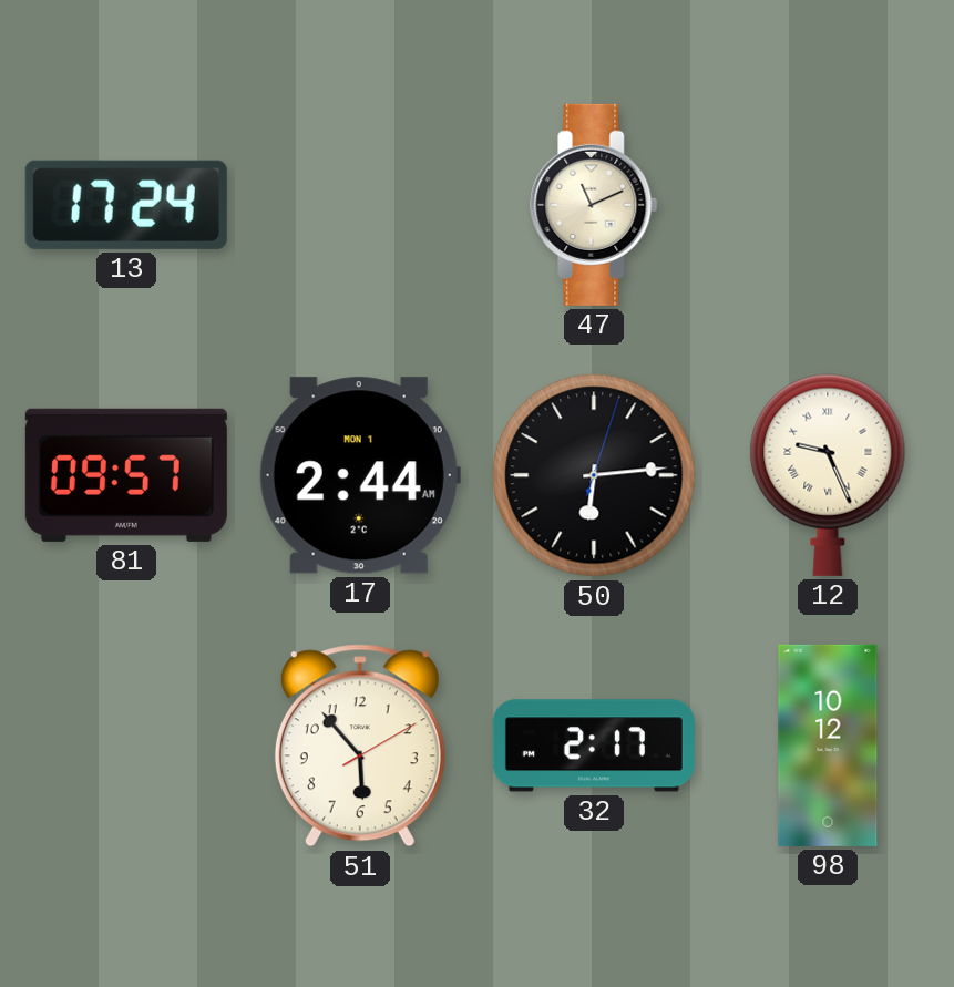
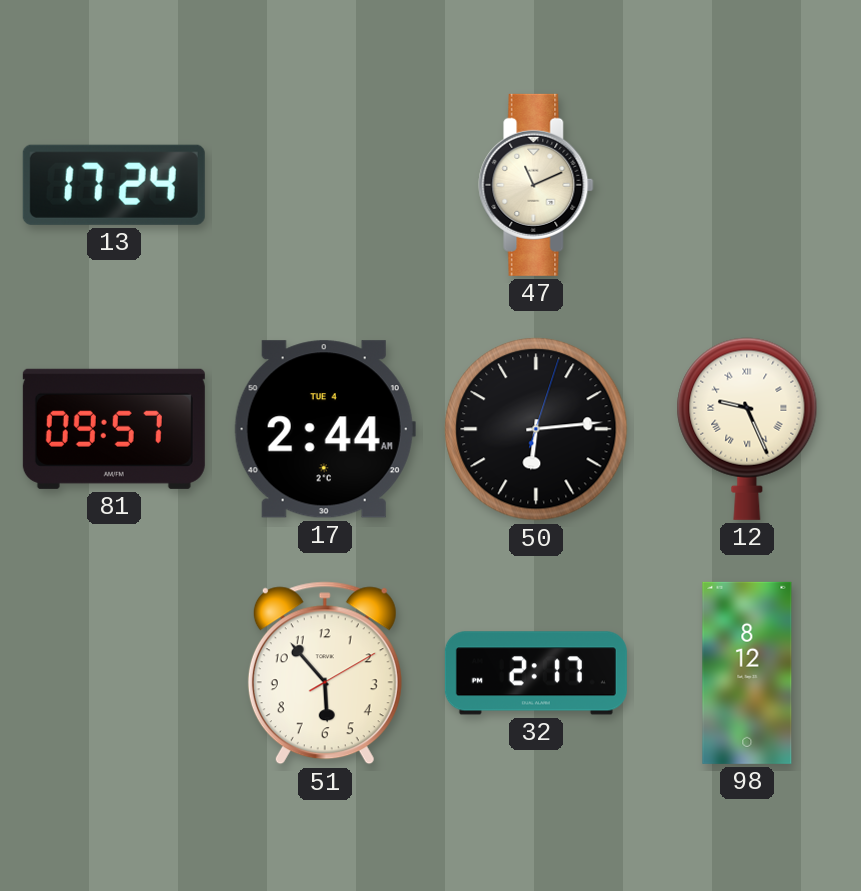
17 date: MON 1 -> TUE 4
98: 10:12 -> 8:12
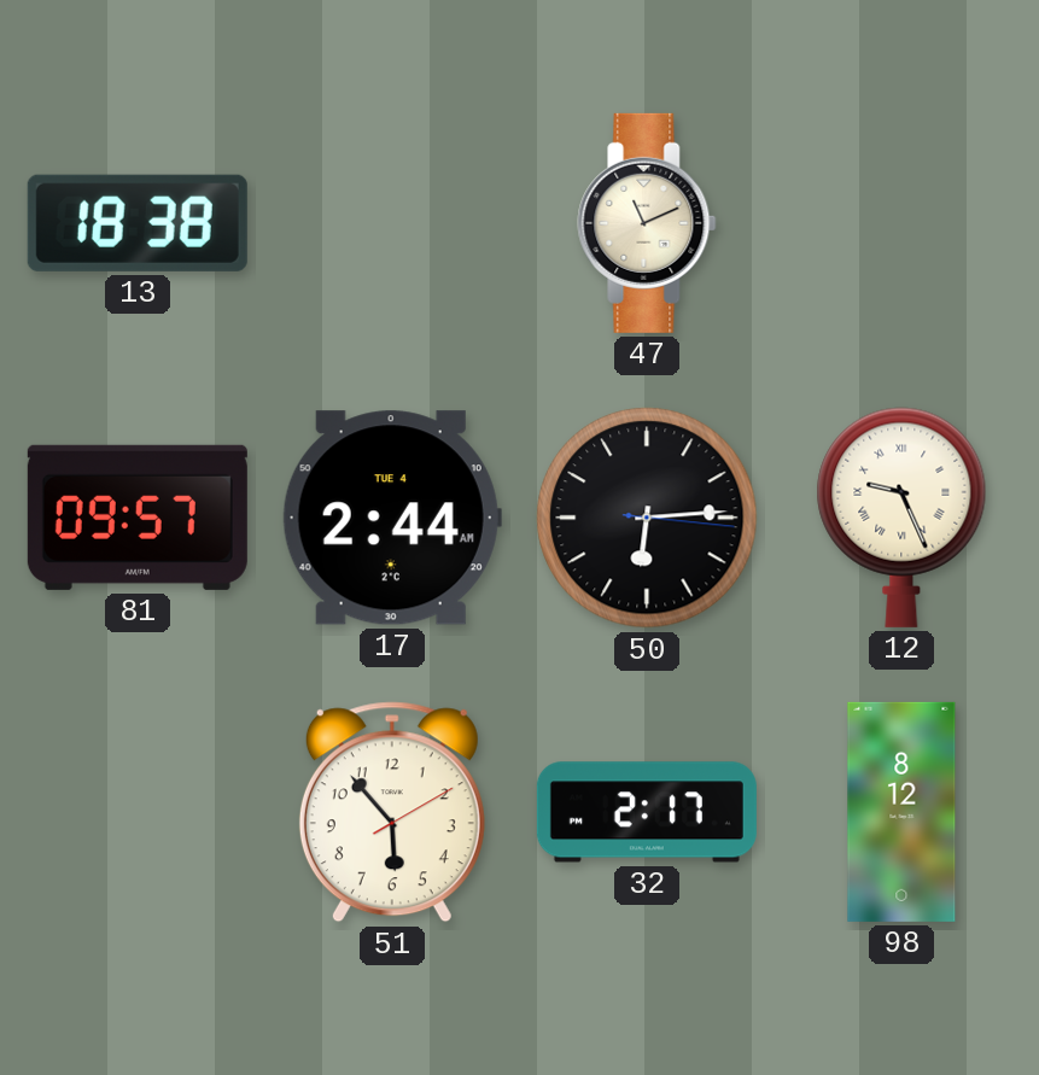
13: 17:24 -> 18:38
50: 6:14:03 -> 6:14:16
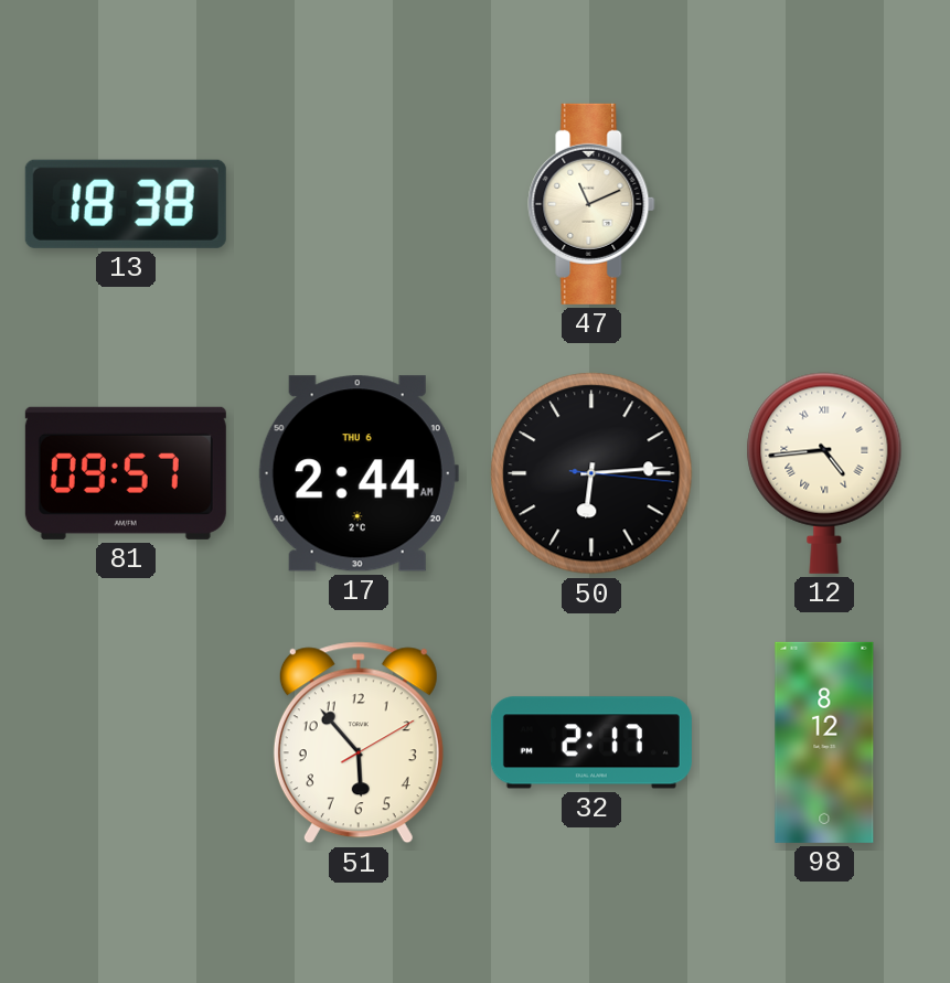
17 date: TUE 4 -> THU 6
12: 9:26 -> 4:44
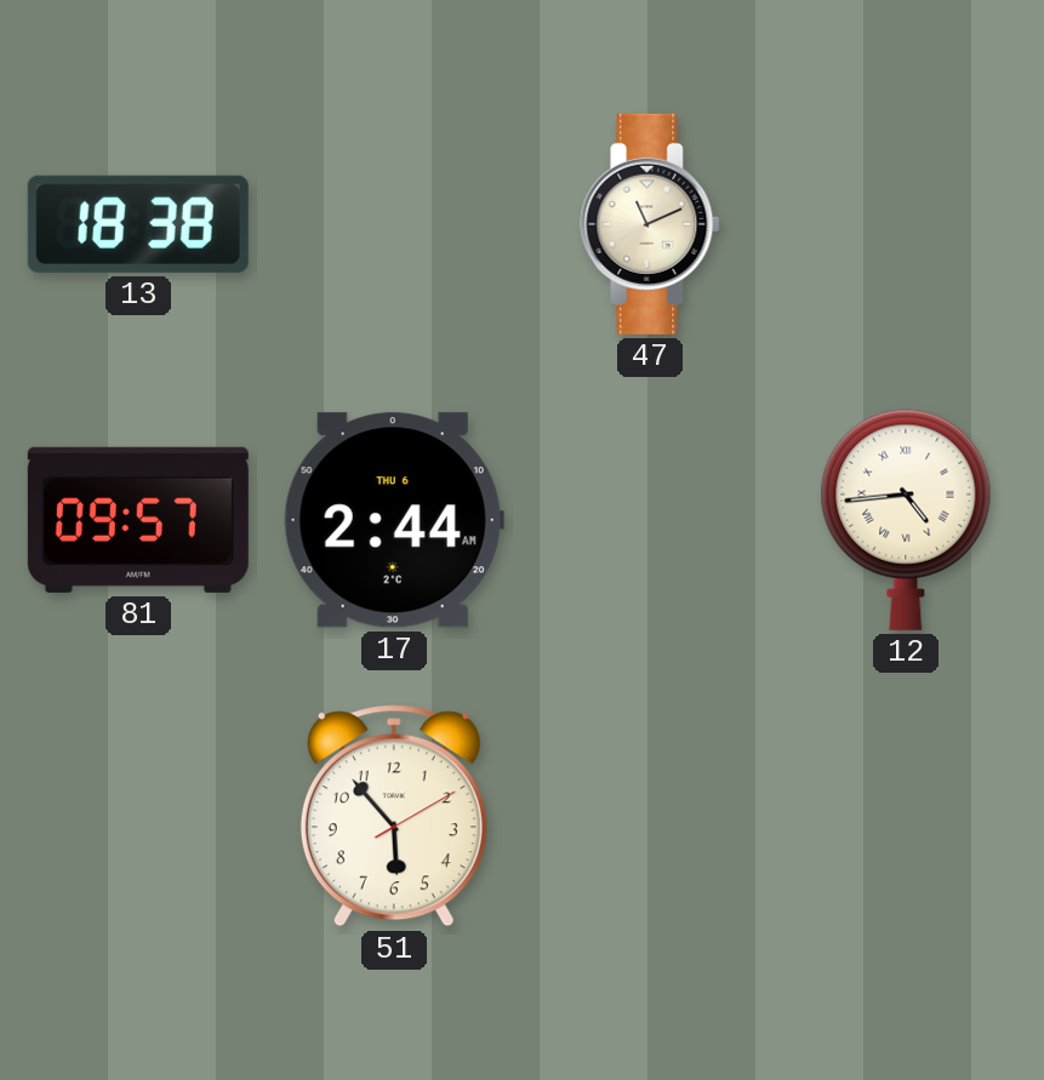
50: 6:14 -> none
32: 2:17 -> none
98: 8:12 -> none
